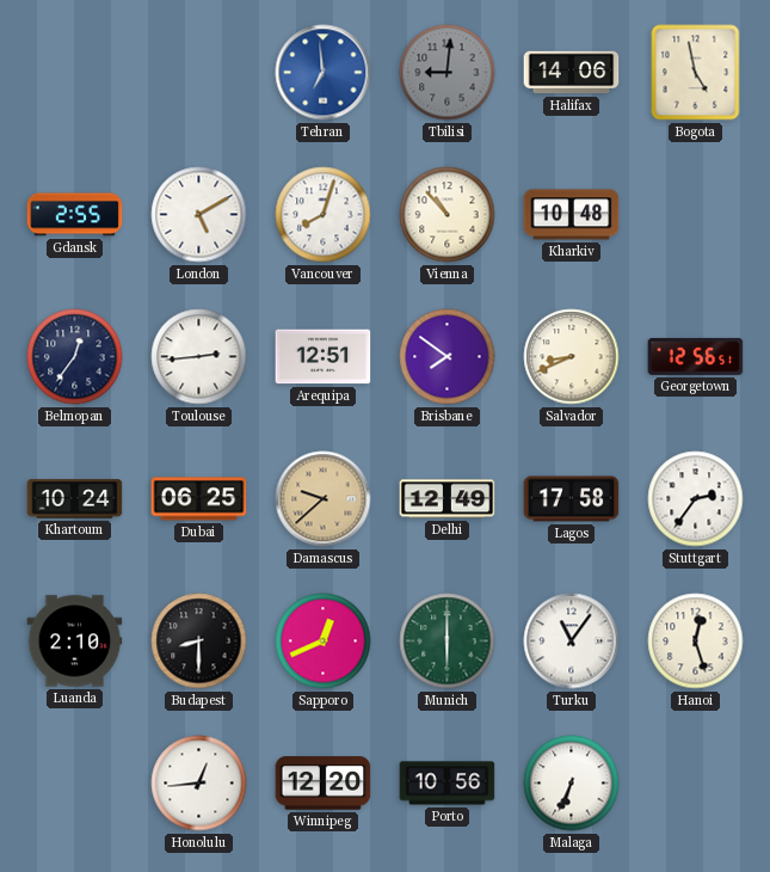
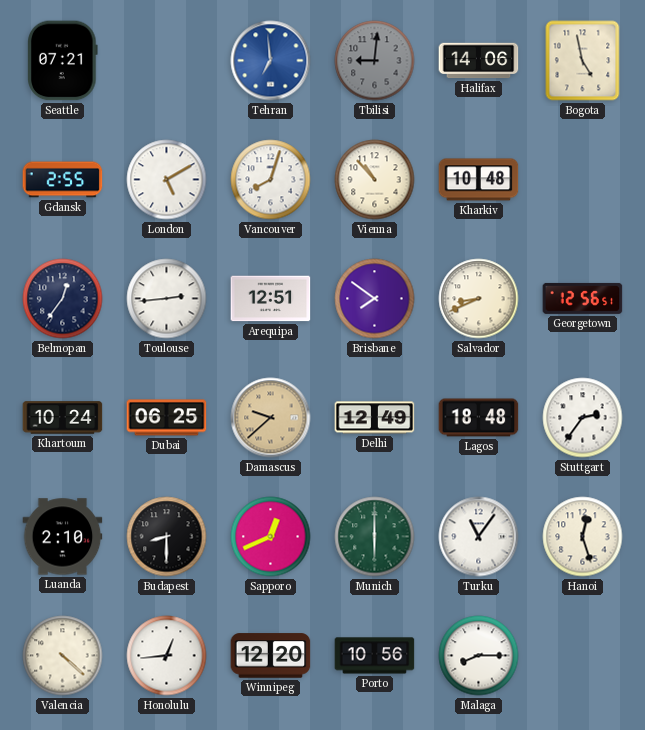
Seattle: none -> 07:21
Lagos: 17:58 -> 18:48
Valencia: none -> 4:22
Malaga: 6:34 -> 8:15
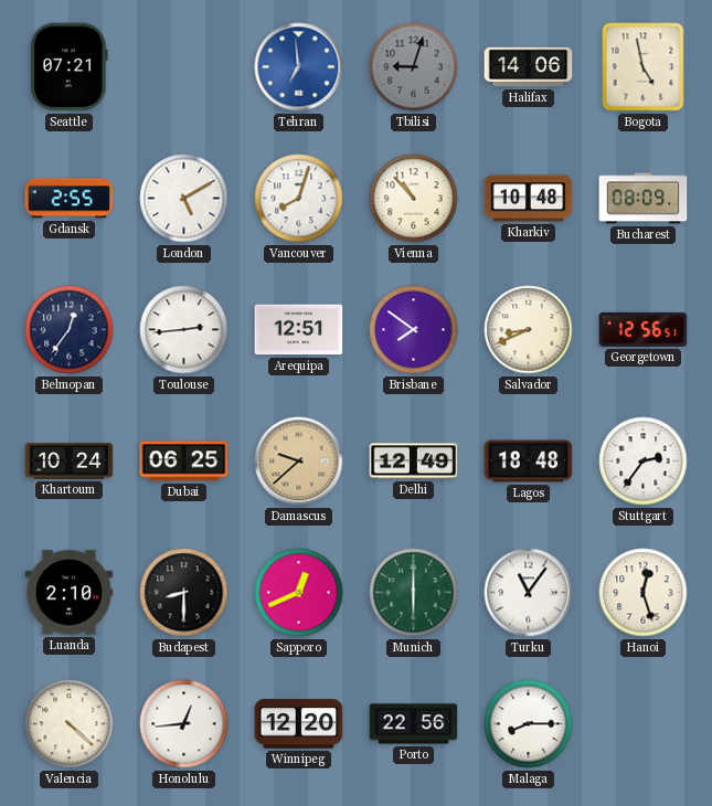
Tbilisi: 9:01 -> 9:03
Bucharest: none -> 08:09
Porto: 10:56 -> 22:56
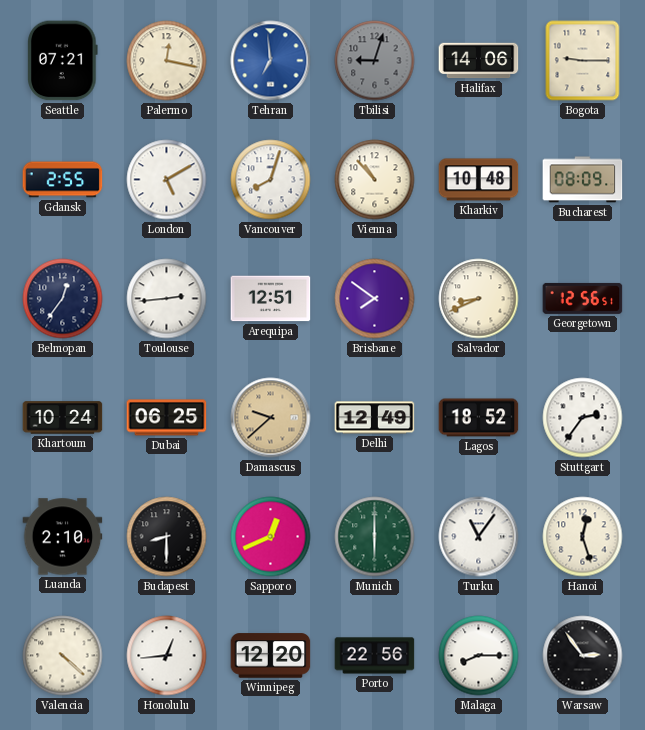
Palermo: none -> 12:17
Bogota: 4:58 -> 9:15
Lagos: 18:48 -> 18:52
Warsaw: none -> 2:54
